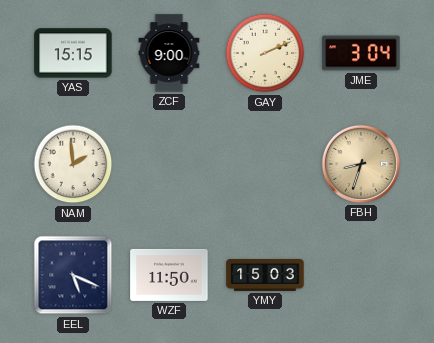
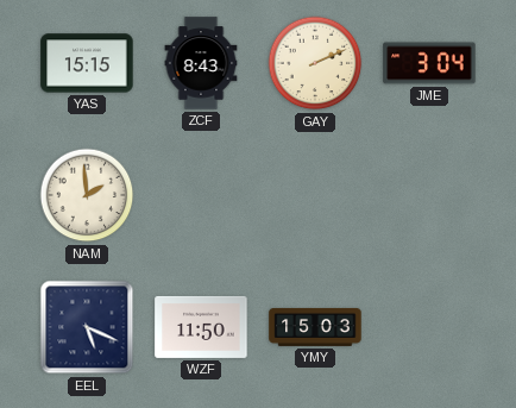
ZCF: 9:00 -> 8:43
FBH: 8:33 -> none
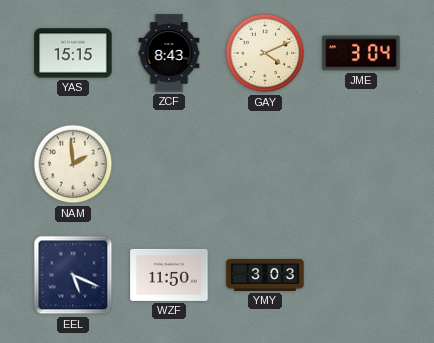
GAY: 2:11 -> 4:11
YMY: 15:03 -> 3:03
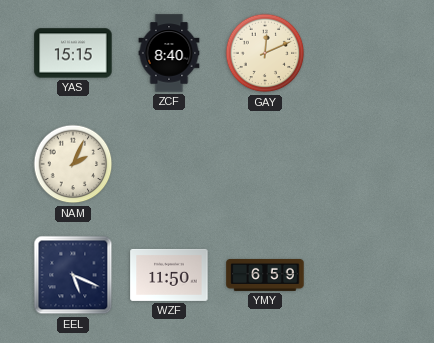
ZCF: 8:43 -> 8:40
GAY: 4:11 -> 12:11
JME: 3:04 -> none
NAM: 1:59 -> 2:04
YMY: 3:03 -> 6:59
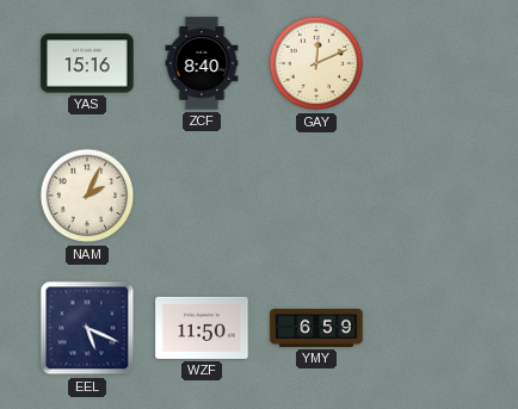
YAS: 15:15 -> 15:16
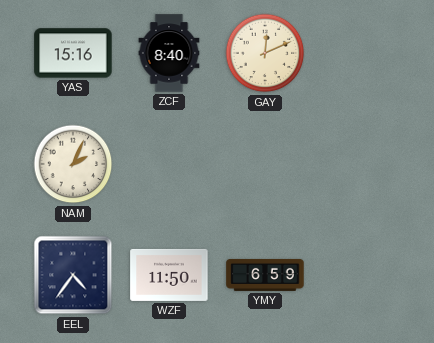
EEL: 5:19 -> 4:36
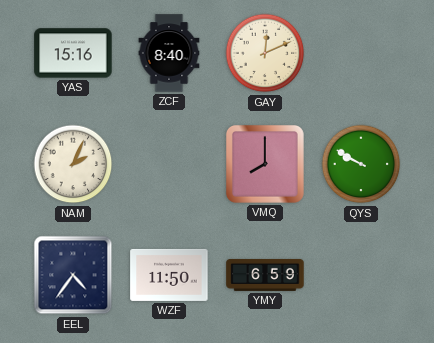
VMQ: none -> 8:00
QYS: none -> 9:50
